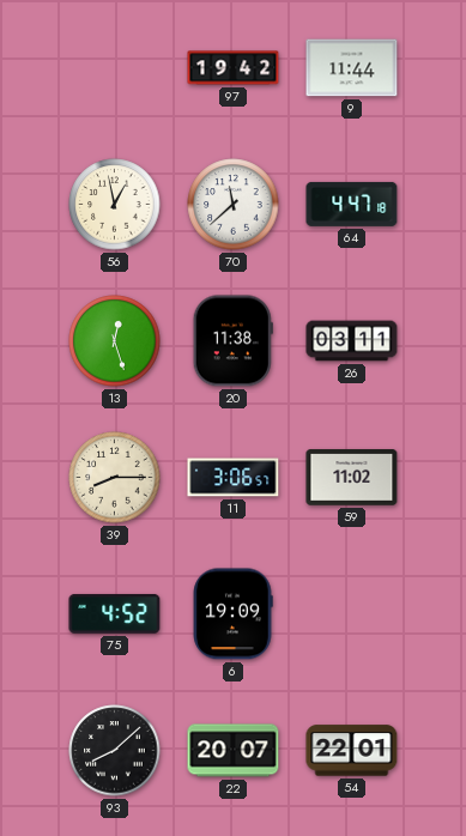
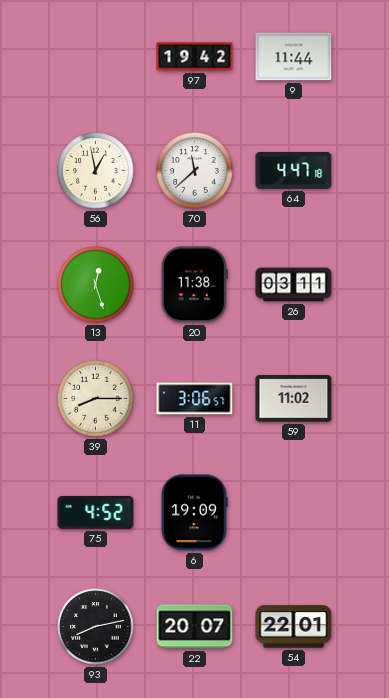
93: 8:08 -> 8:13
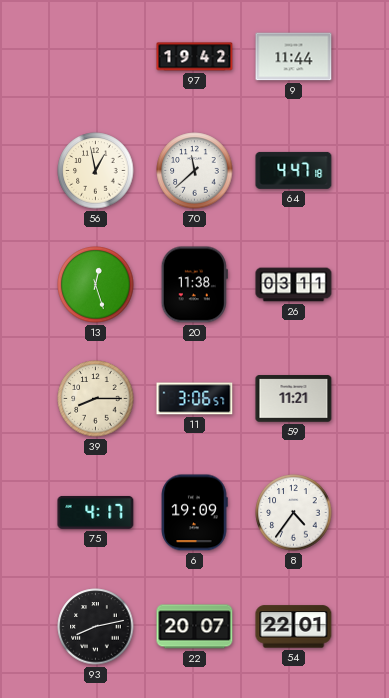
59: 11:02 -> 11:21
75: 4:52 -> 4:17
8: none -> 4:36
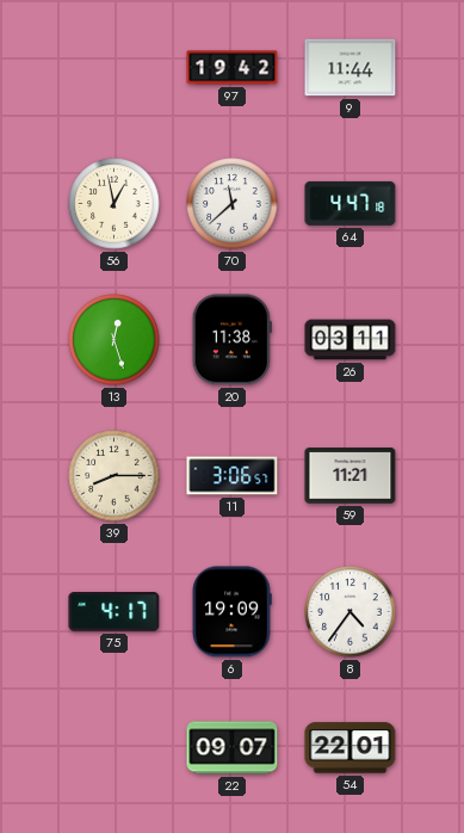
93: 8:13 -> none
22: 20:07 -> 09:07
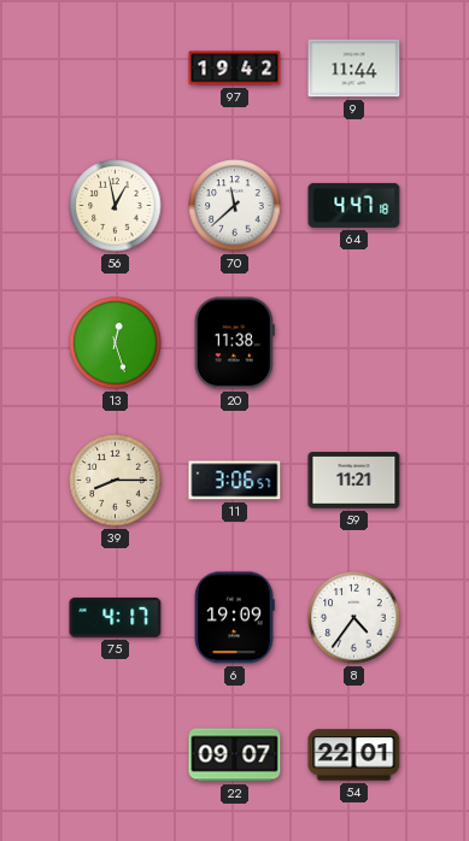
26: 03:11 -> none
